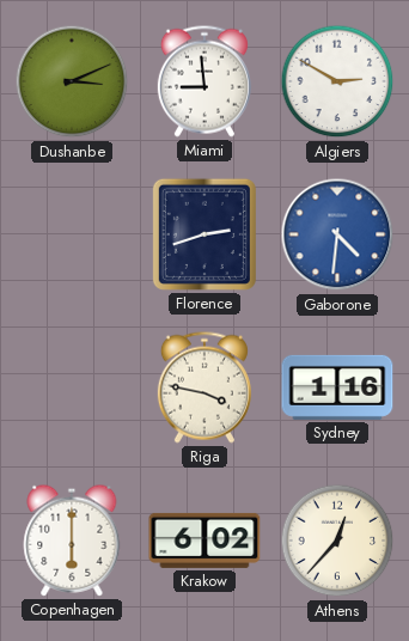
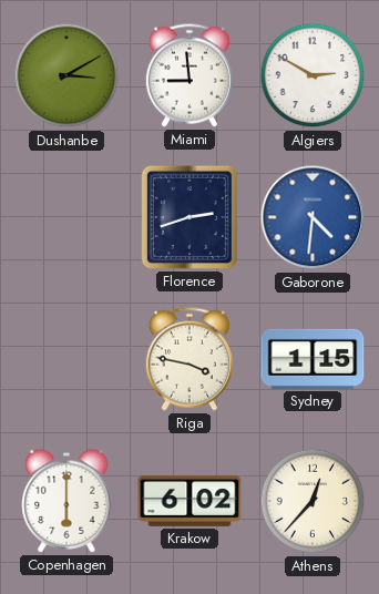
Dushanbe: 3:11 -> 3:10
Sydney: 1:16 -> 1:15
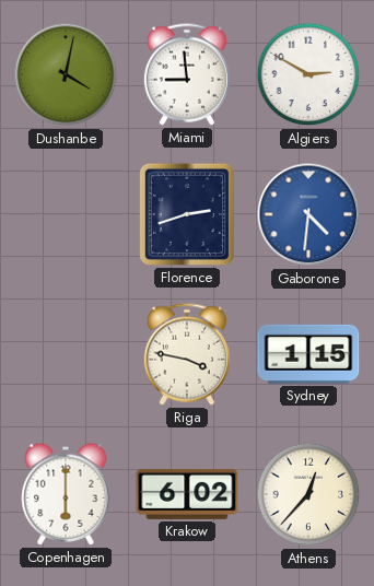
Dushanbe: 3:10 -> 4:02
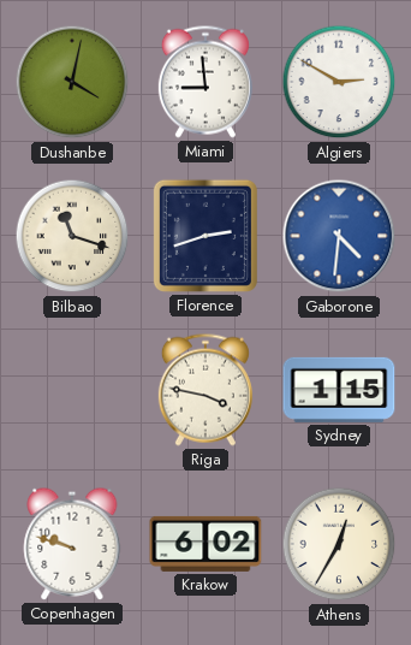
Bilbao: none -> 11:18
Copenhagen: 6:00 -> 9:48
Athens: 12:37 -> 12:35
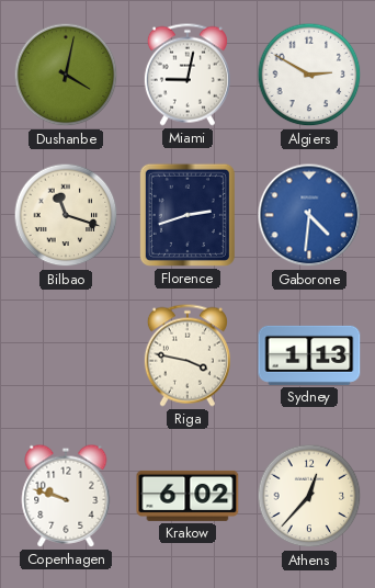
Miami: 8:59 -> 9:02
Sydney: 1:15 -> 1:13
Athens: 12:35 -> 12:37
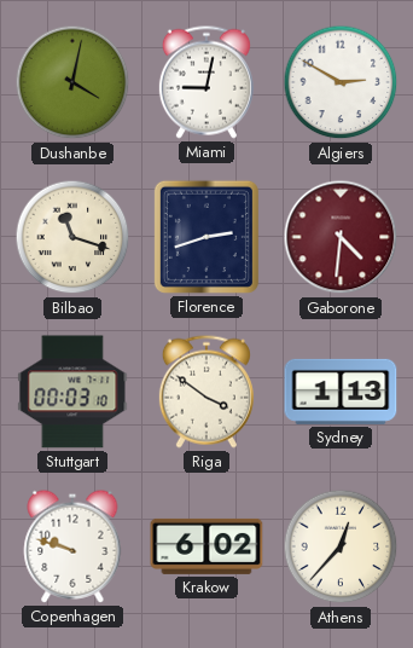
Gaborone dial: blue -> burgundy
Stuttgart: none -> 00:03
Riga: 3:47 -> 3:51
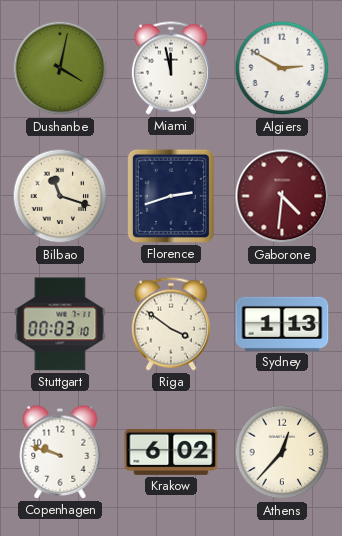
Miami: 9:02 -> 11:58
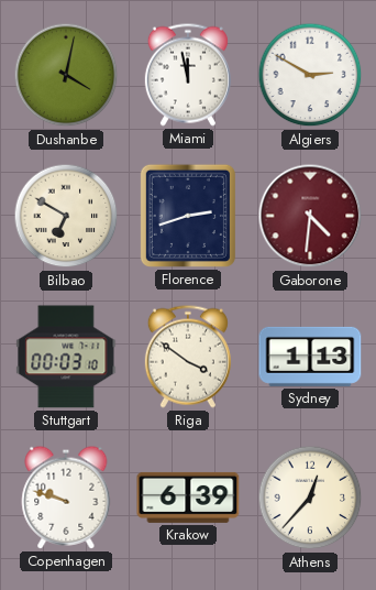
Bilbao: 11:18 -> 6:50
Krakow: 6:02 -> 6:39
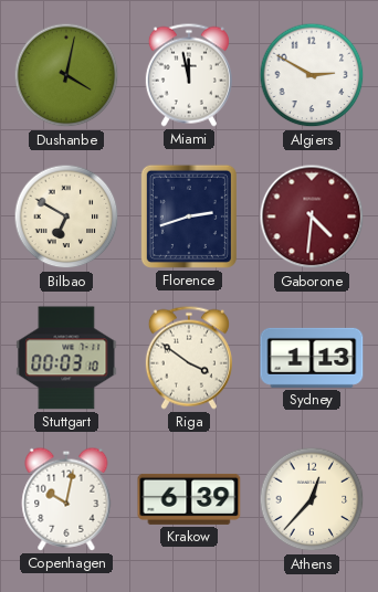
Copenhagen: 9:48 -> 10:02
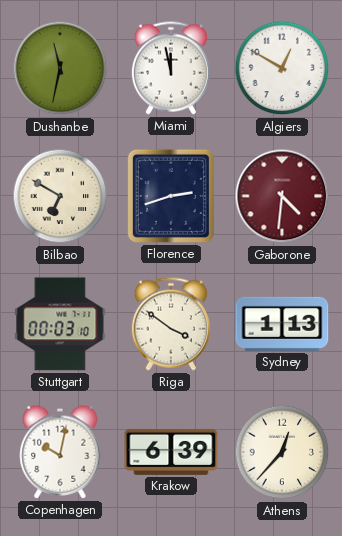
Dushanbe: 4:02 -> 11:32
Algiers: 2:50 -> 12:50
